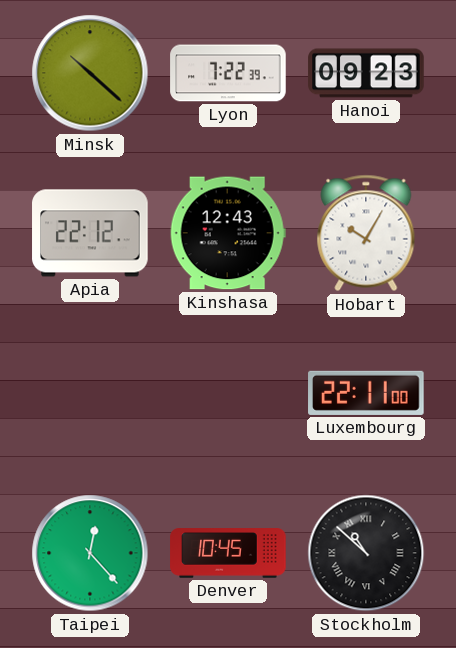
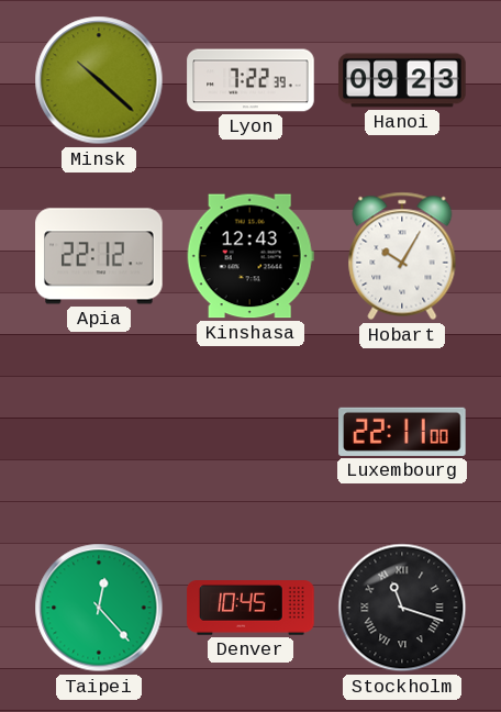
Stockholm: 10:52 -> 11:18
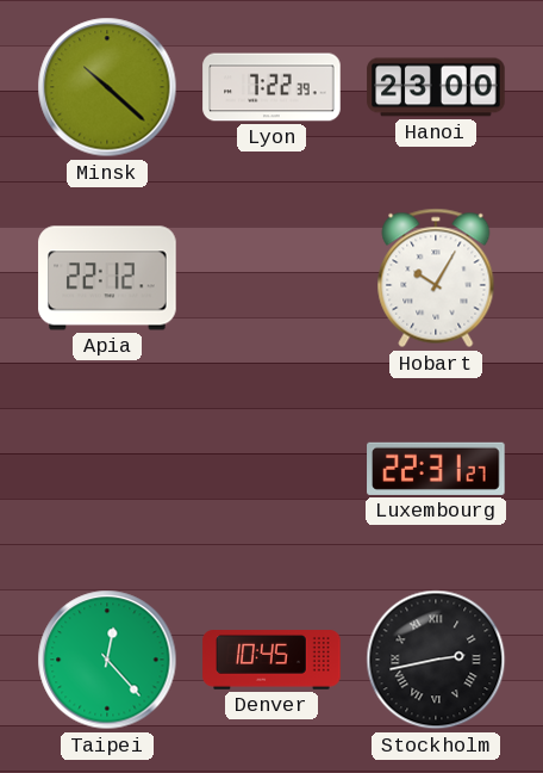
Hanoi: 09:23 -> 23:00
Kinshasa: 12:43 -> none
Luxembourg: 22:11 -> 22:31
Stockholm: 11:18 -> 2:43
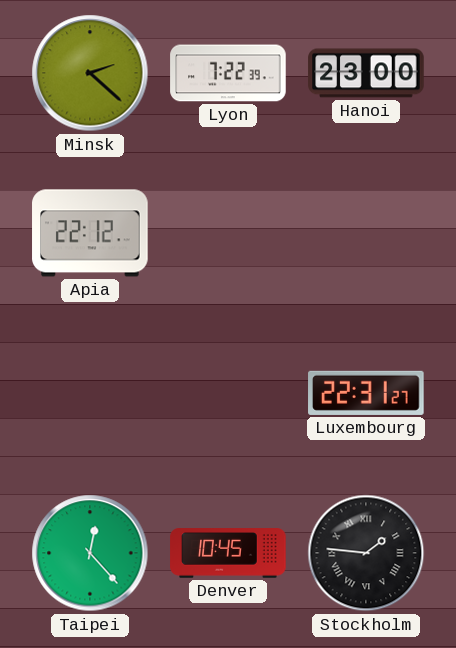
Minsk: 10:22 -> 2:22
Hobart: 10:05 -> none
Stockholm: 2:43 -> 1:46
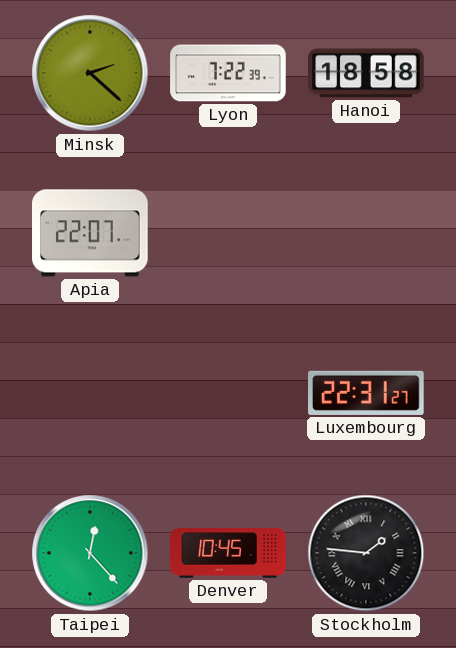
Hanoi: 23:00 -> 18:58
Apia: 22:12 -> 22:07
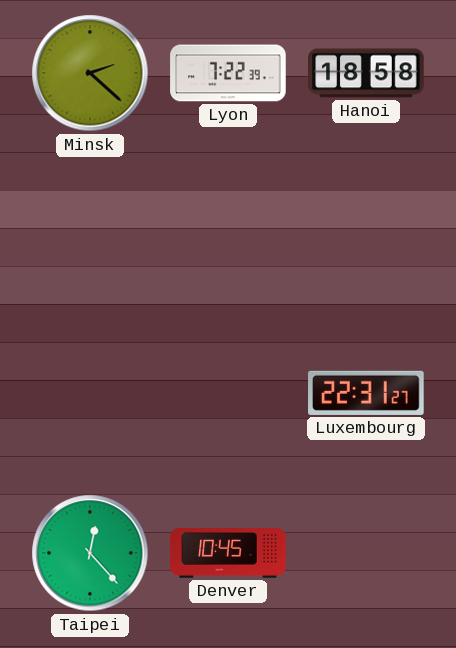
Apia: 22:07 -> none
Stockholm: 1:46 -> none
